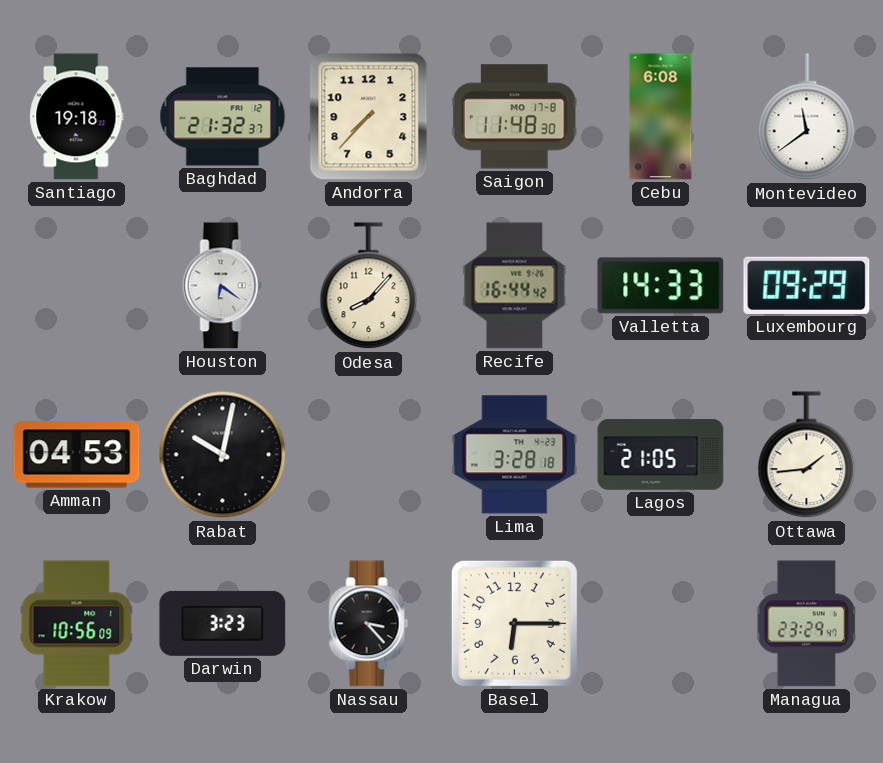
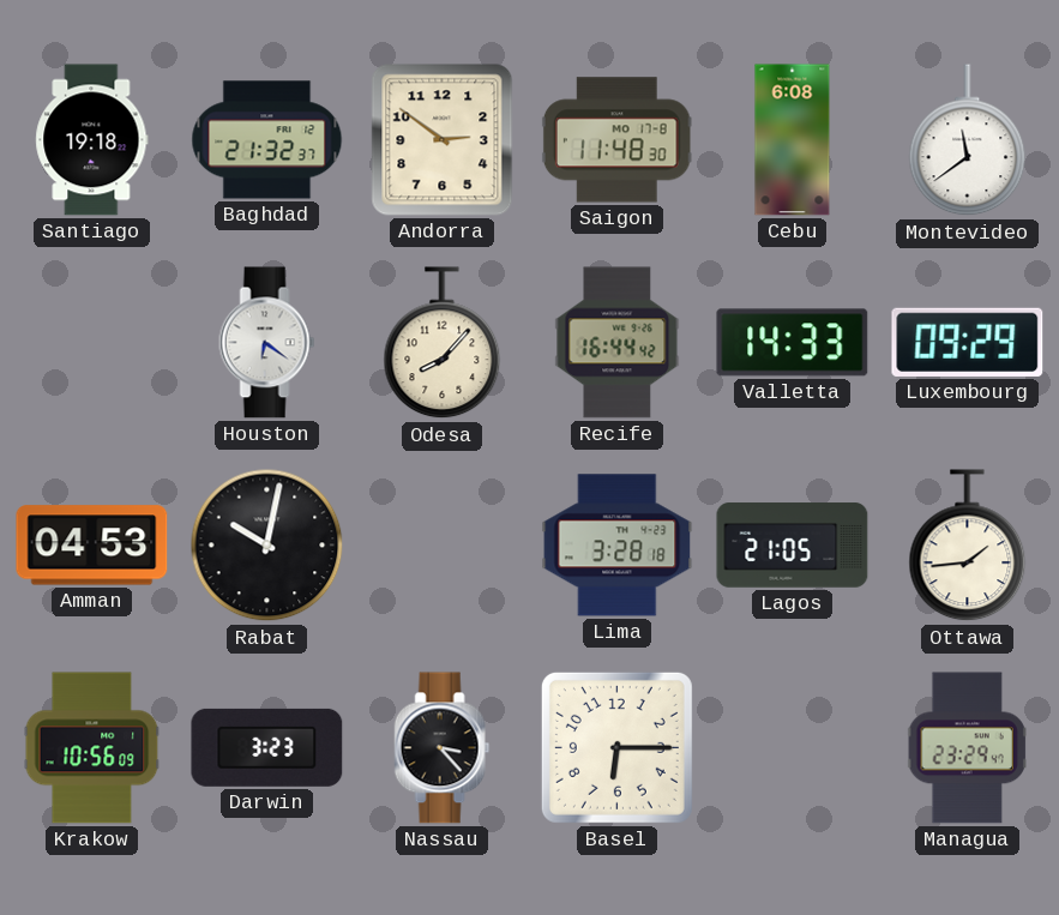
Andorra: 7:37 -> 2:51
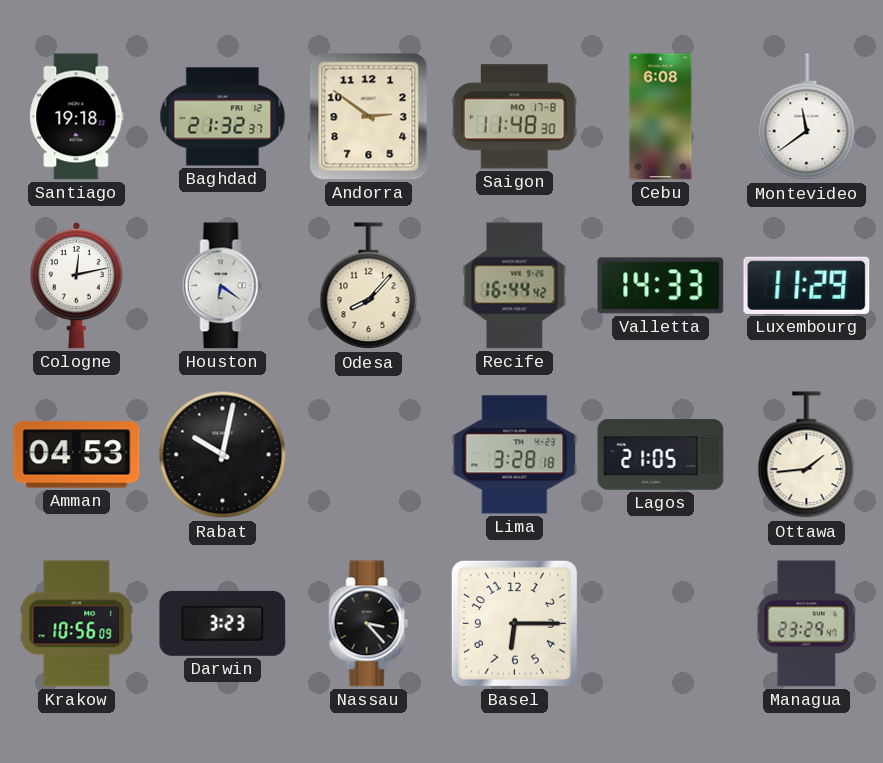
Cologne: none -> 12:13
Luxembourg: 09:29 -> 11:29
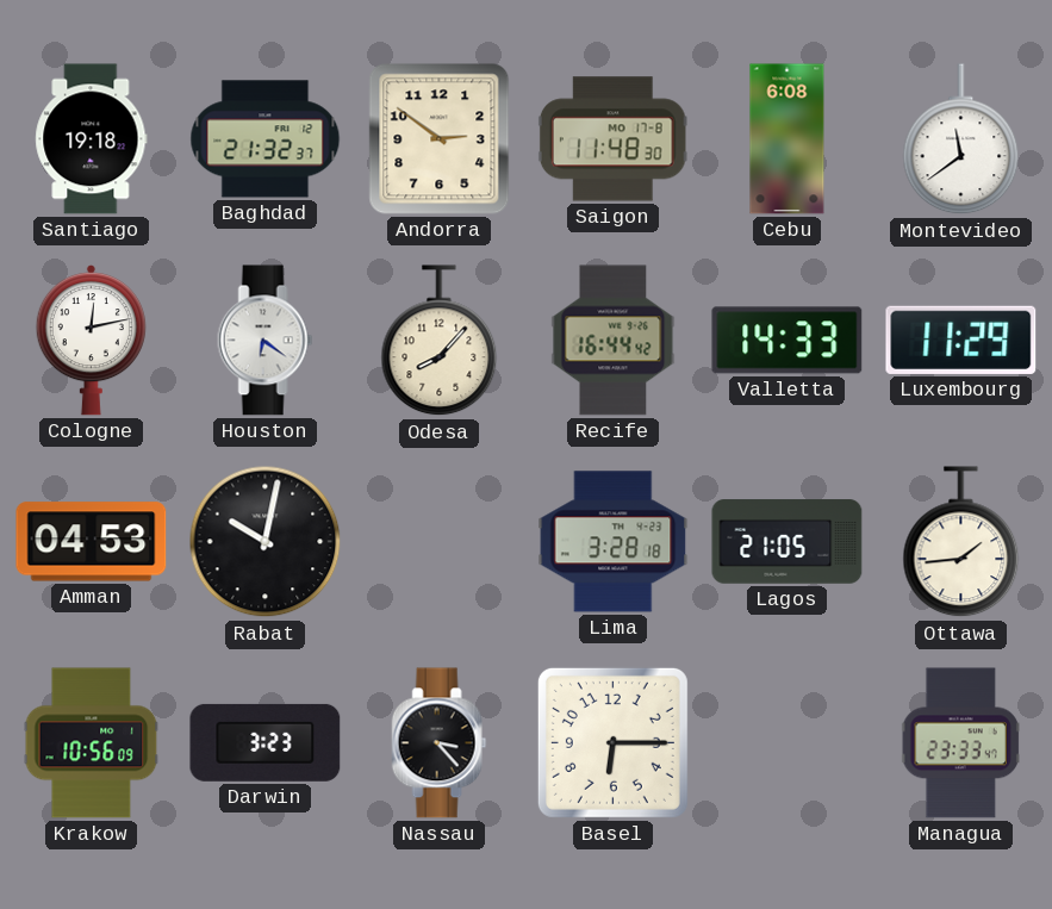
Managua: 23:29 -> 23:33
